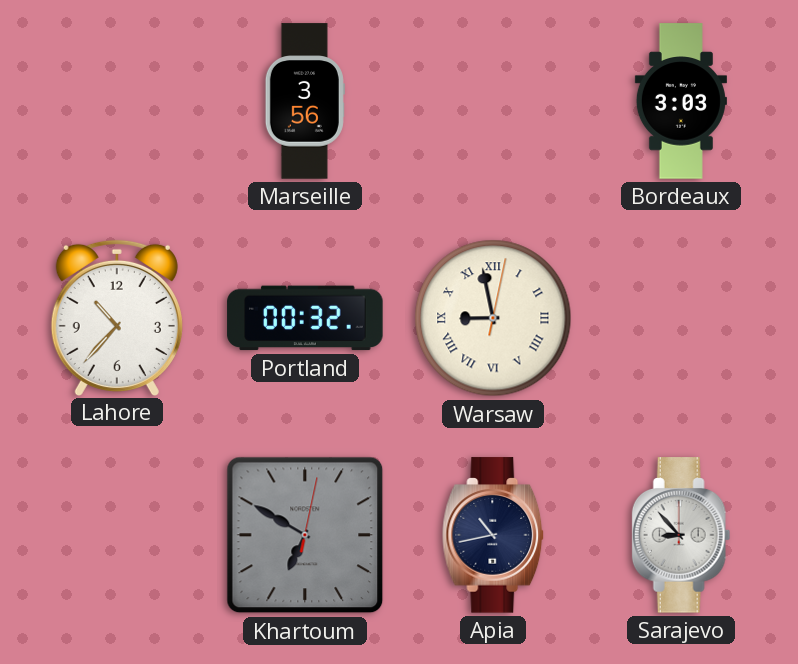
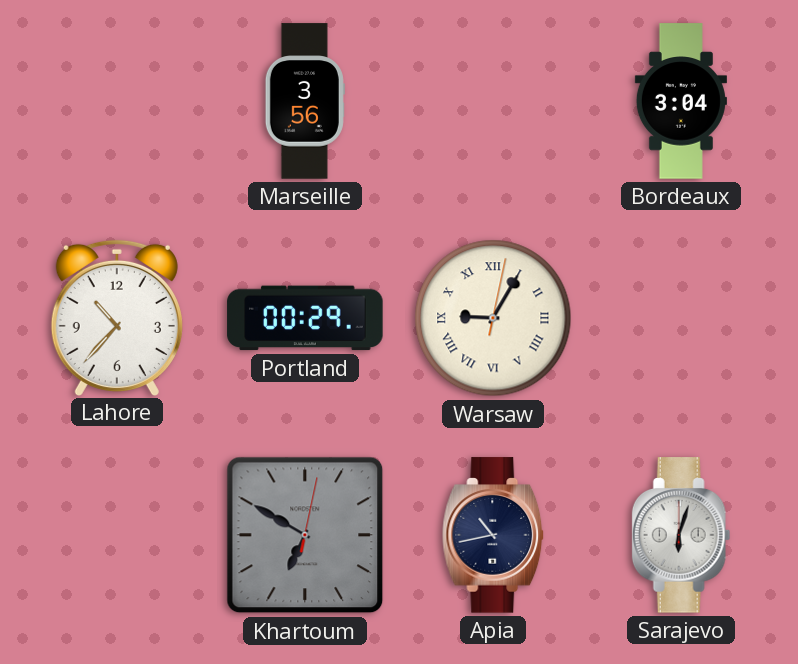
Bordeaux: 3:03 -> 3:04
Portland: 00:32 -> 00:29
Warsaw: 8:58 -> 9:05
Sarajevo: 8:53 -> 6:03
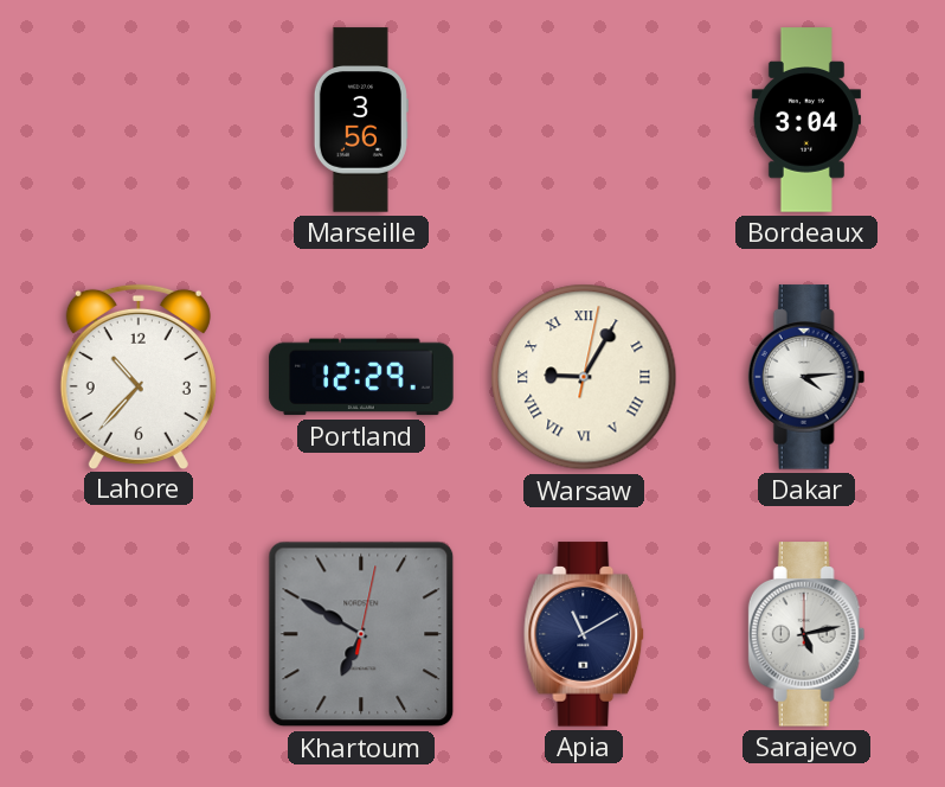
Portland: 00:29 -> 12:29
Dakar: none -> 4:14
Apia: 10:43 -> 11:10
Sarajevo: 6:03 -> 5:13
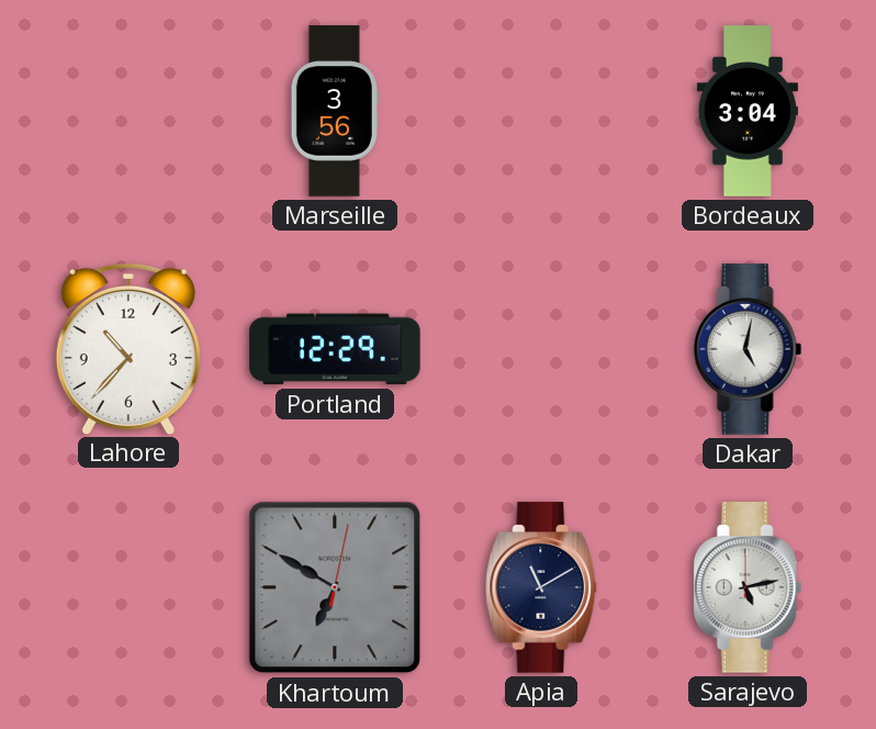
Warsaw: 9:05 -> none
Dakar: 4:14 -> 5:02
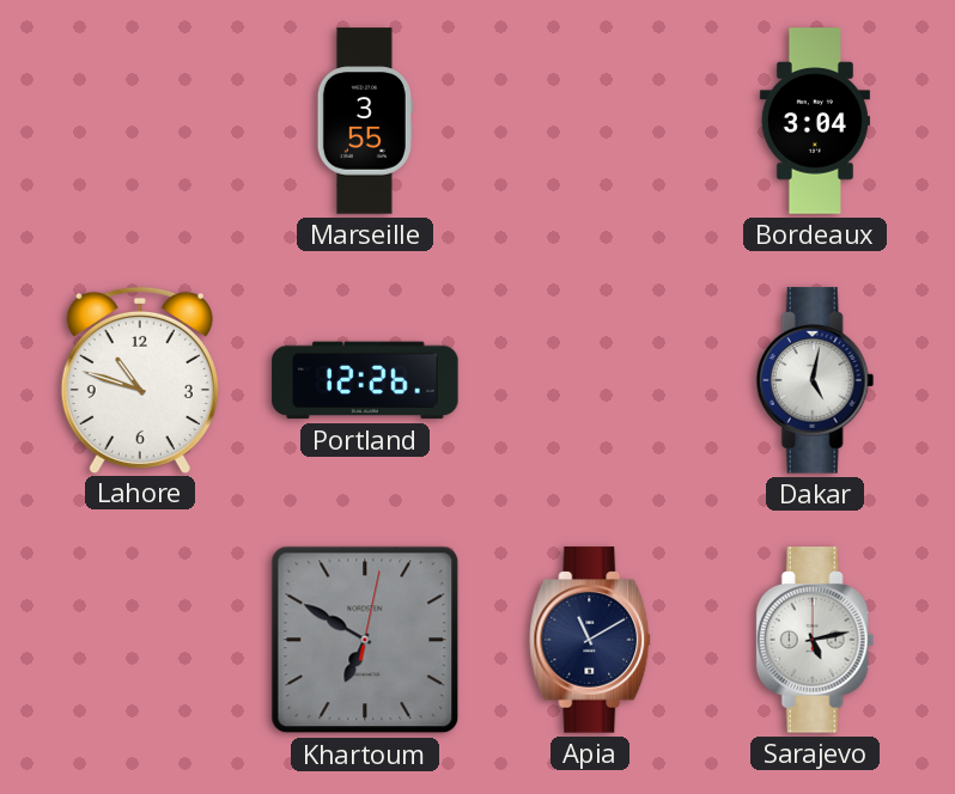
Marseille: 3:56 -> 3:55
Lahore: 10:37 -> 10:48
Portland: 12:29 -> 12:26
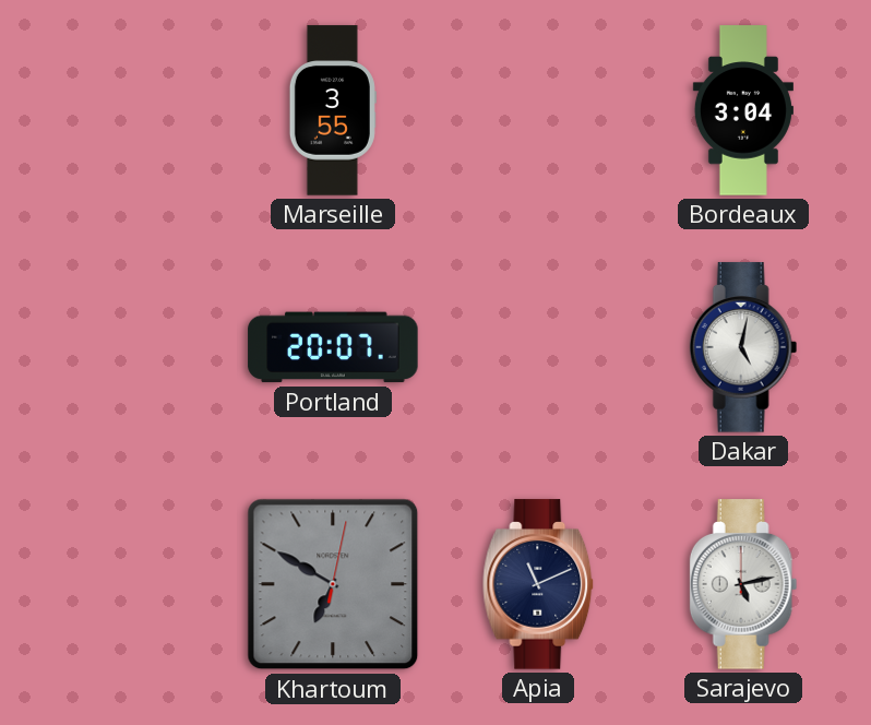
Lahore: 10:48 -> none
Portland: 12:26 -> 20:07
Apia: 11:10 -> 11:11
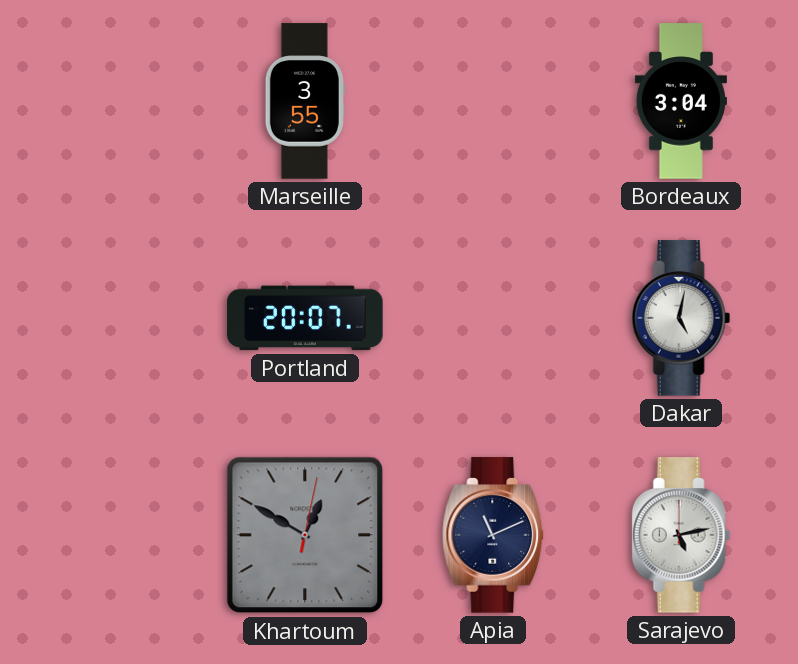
Khartoum: 6:50 -> 12:50
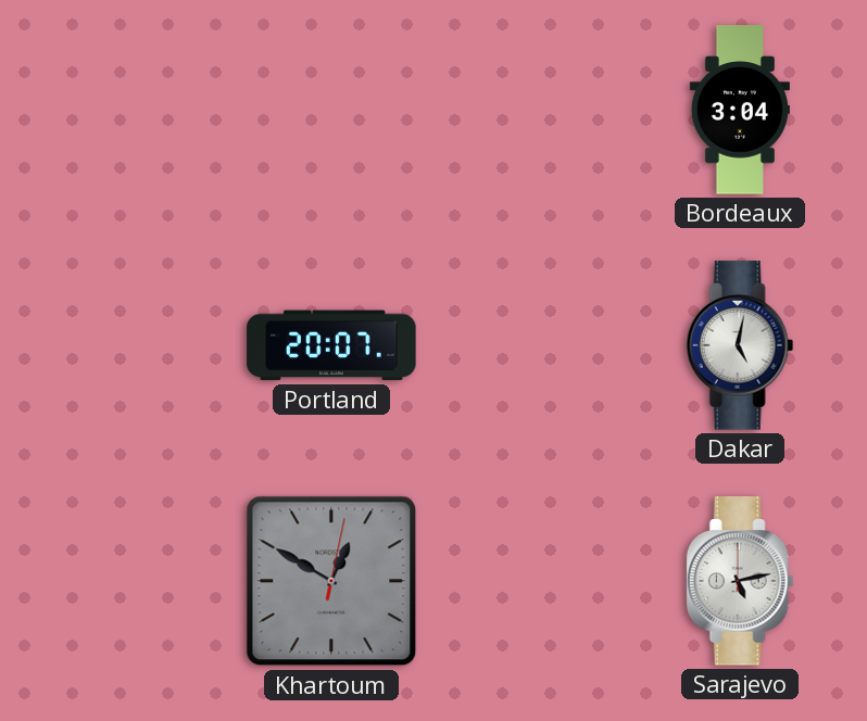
Marseille: 3:55 -> none
Apia: 11:11 -> none
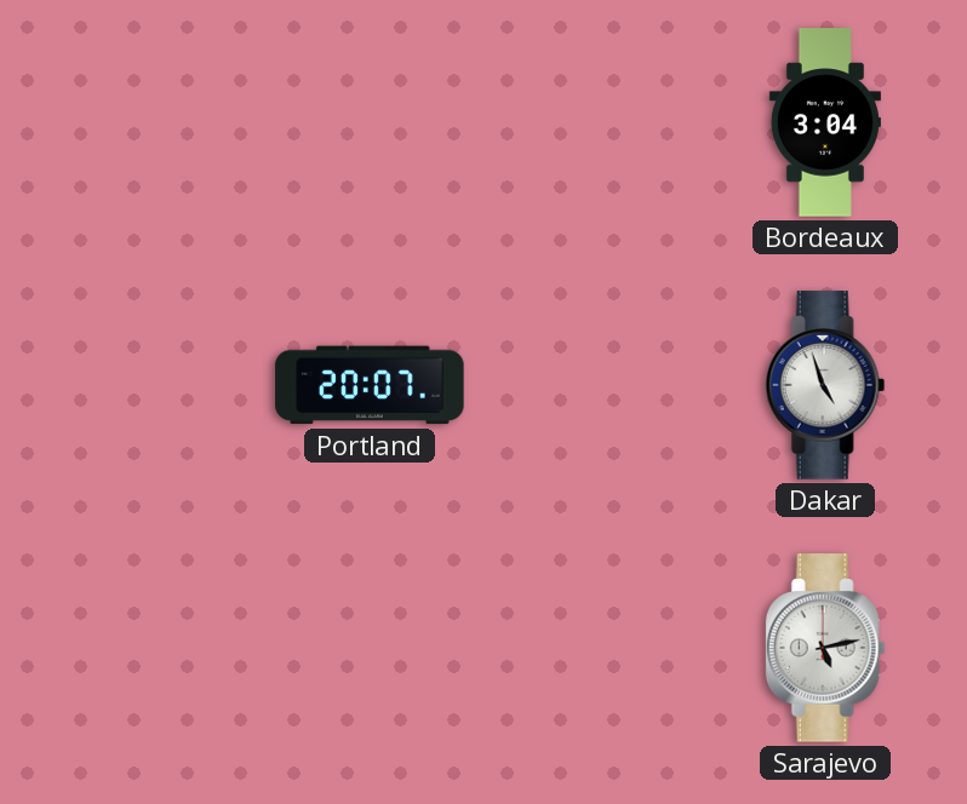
Dakar: 5:02 -> 4:57
Khartoum: 12:50 -> none
